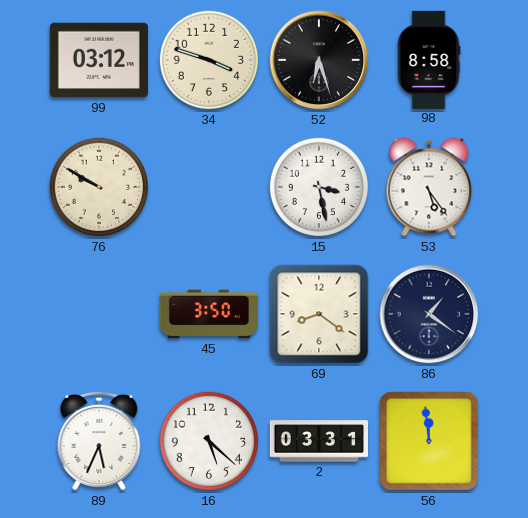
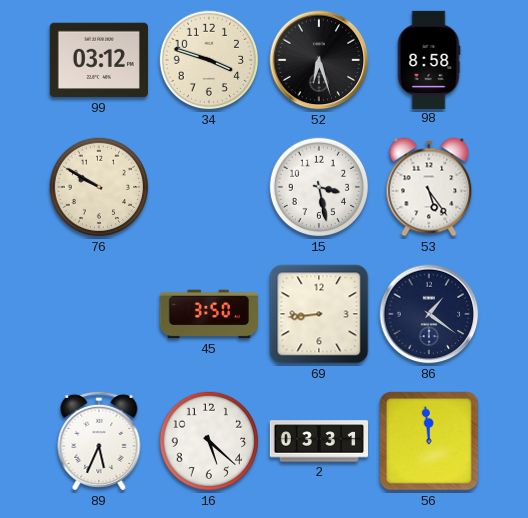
69: 8:21 -> 8:44
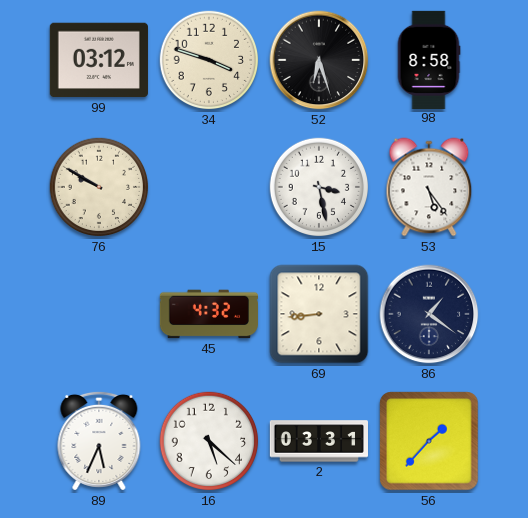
45: 3:50 -> 4:32
56: 11:59 -> 1:37
